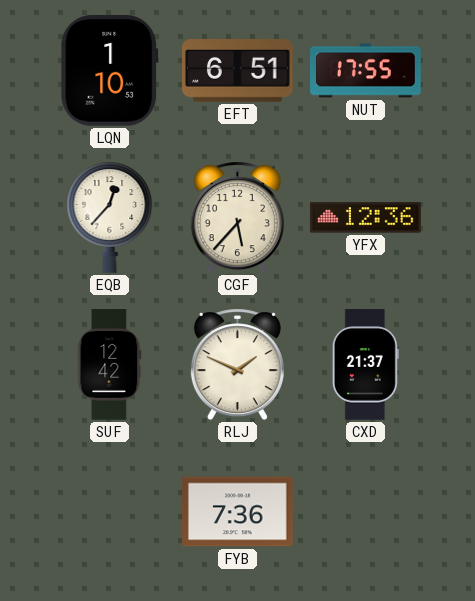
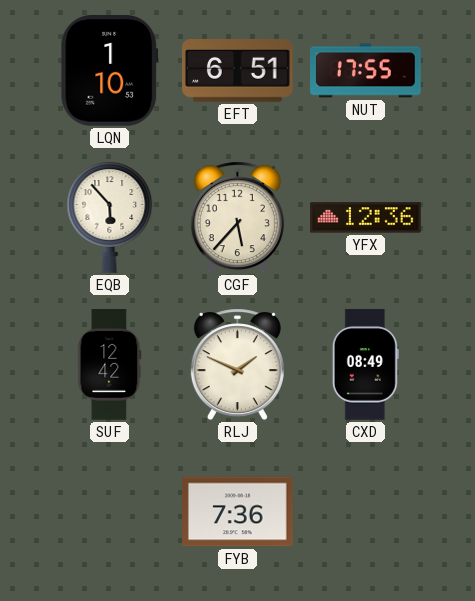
EQB: 12:37 -> 5:53
CXD: 21:37 -> 08:49
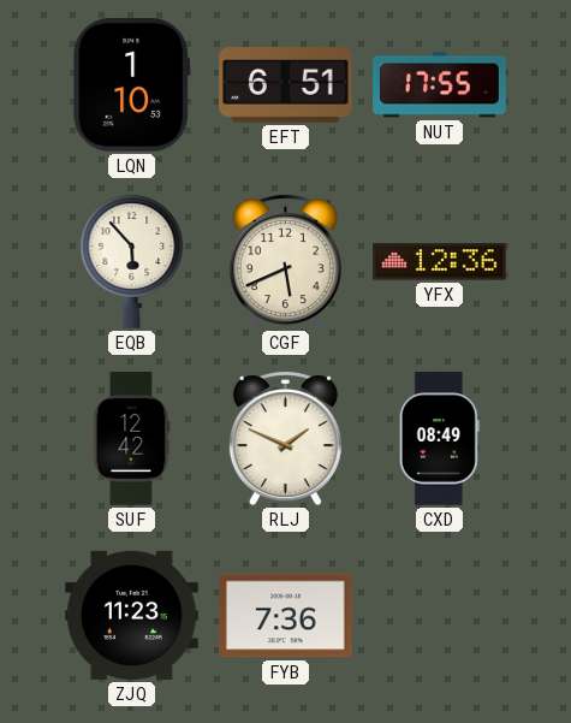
CGF: 5:37 -> 5:41
ZJQ: none -> 11:23
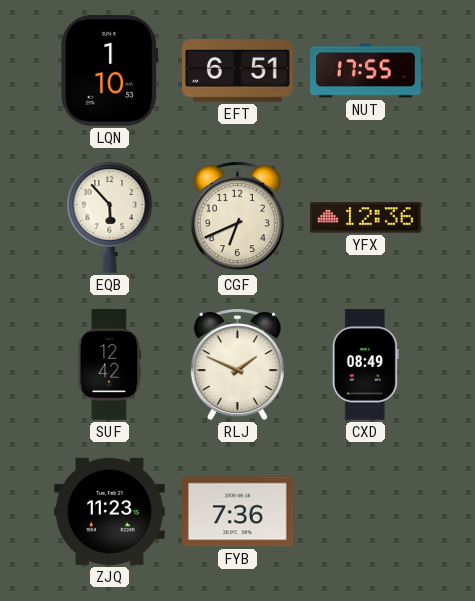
CGF: 5:41 -> 6:41
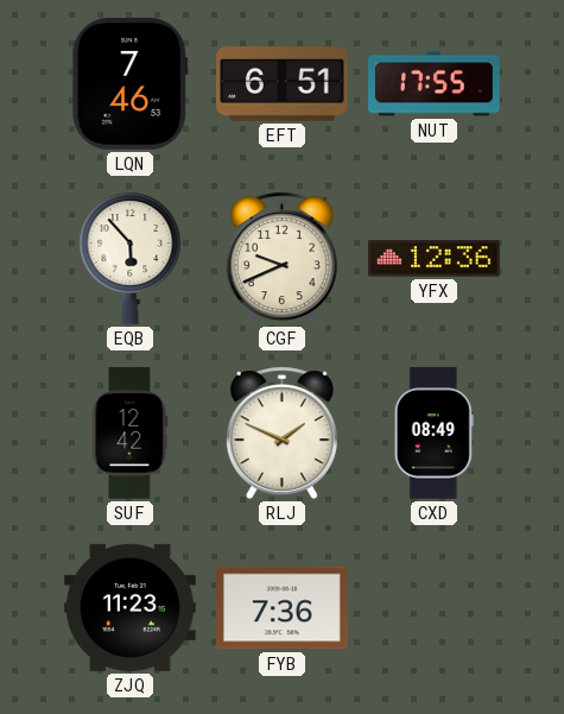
LQN: 1:10 -> 7:46
CGF: 6:41 -> 9:41
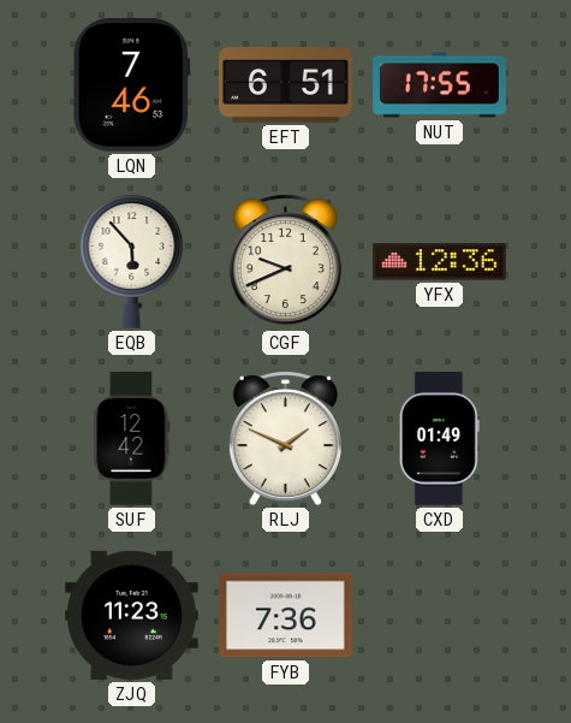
CXD: 08:49 -> 01:49
